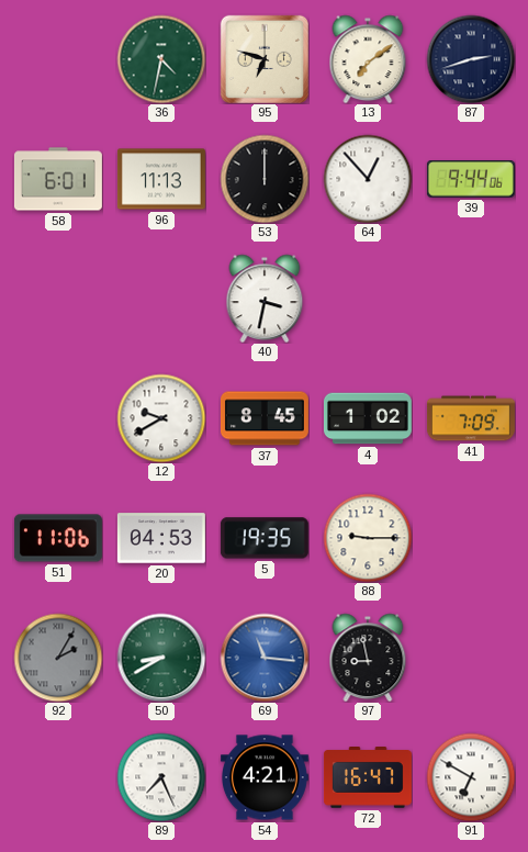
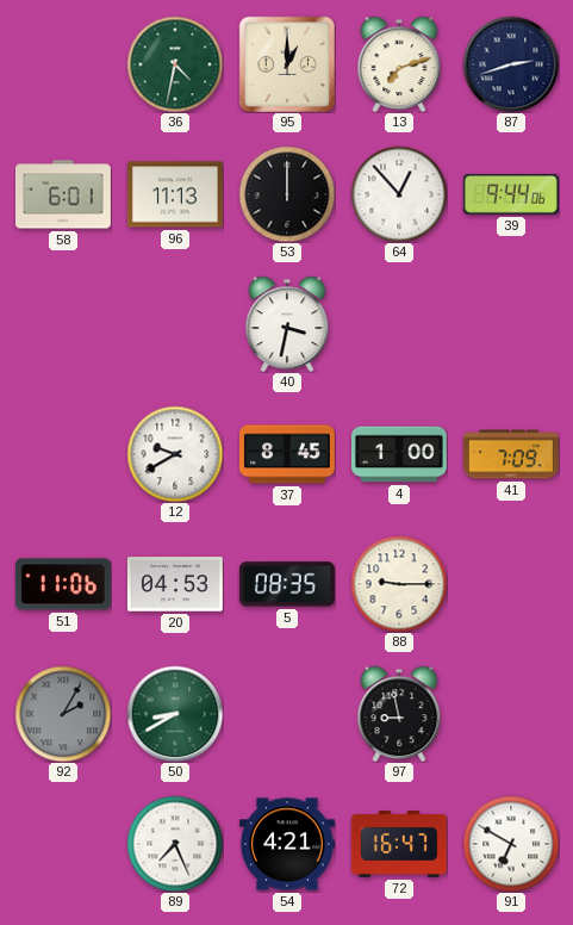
95: 6:48 -> 1:00
13: 7:09 -> 7:12
4: 1:02 -> 1:00
5: 19:35 -> 08:35
69: 11:16 -> none
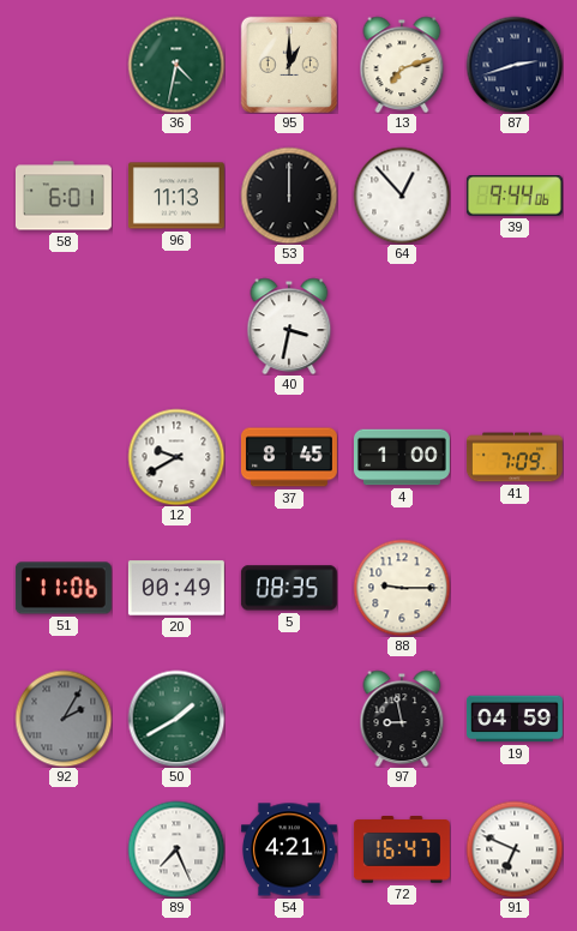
20: 04:53 -> 00:49
50: 8:40 -> 1:40
19: none -> 04:59
91: 6:50 -> 6:49
